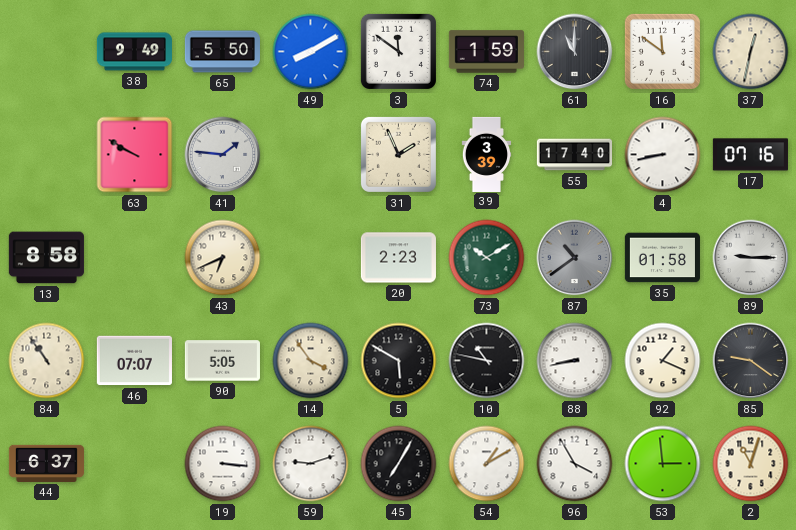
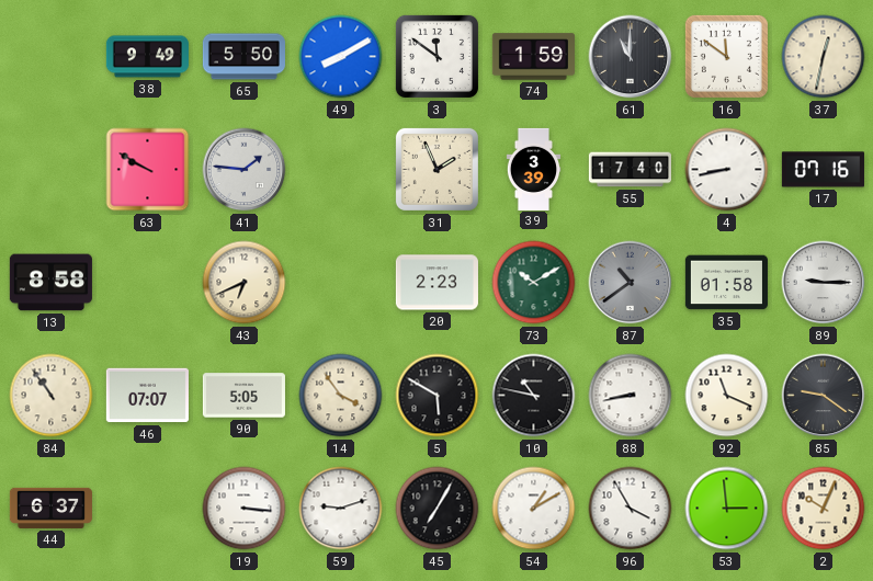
92: 1:19 -> 11:19
2: 11:03 -> 10:04
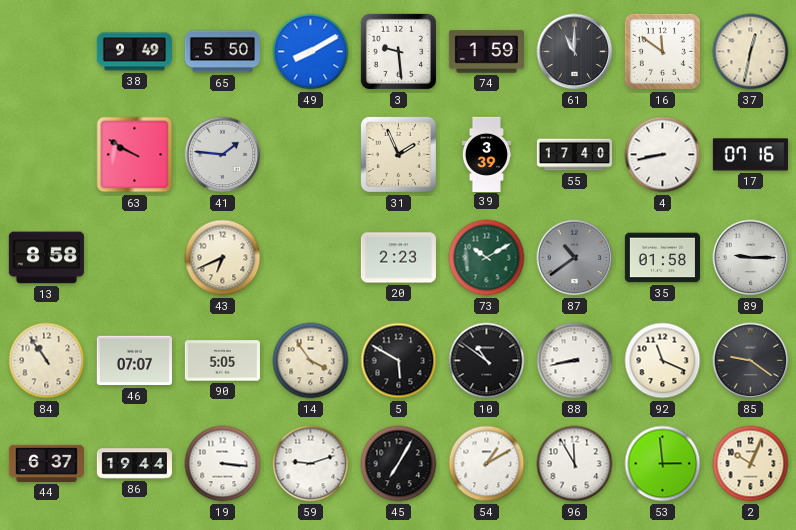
3: 11:51 -> 9:29
10: 10:47 -> 10:51
86: none -> 19:44
96: 3:55 -> 11:55
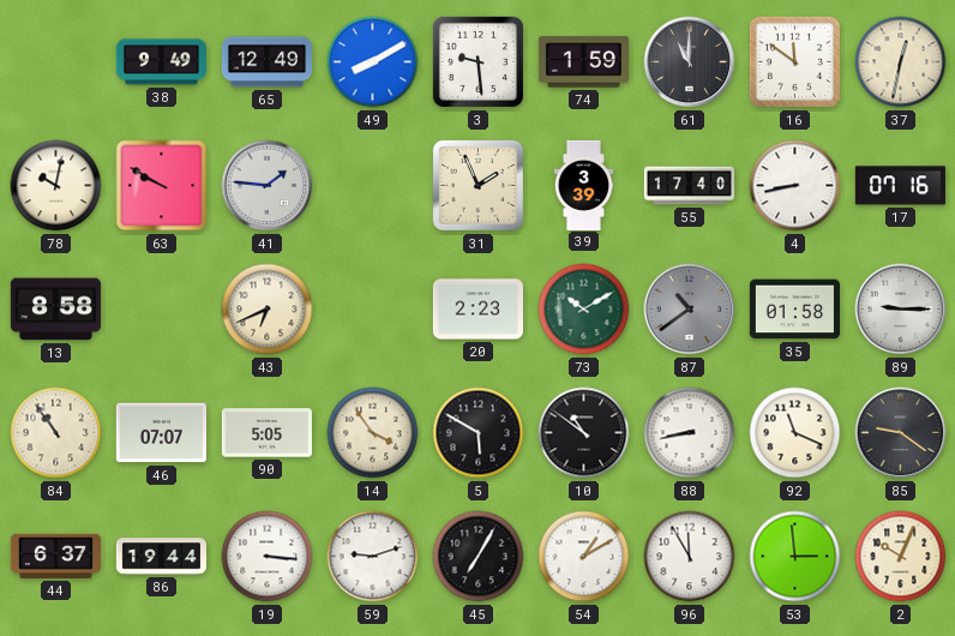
65: 5:50 -> 12:49
78: none -> 10:02
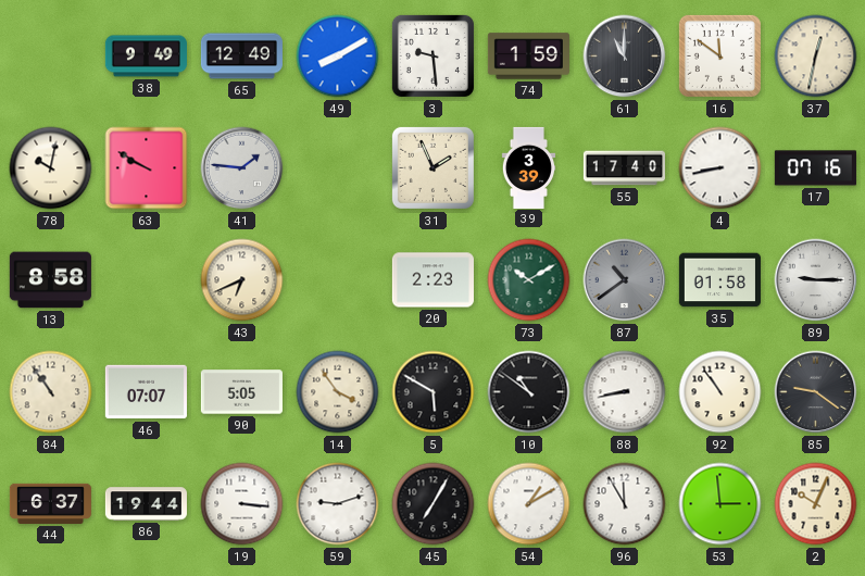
92: 11:19 -> 10:54
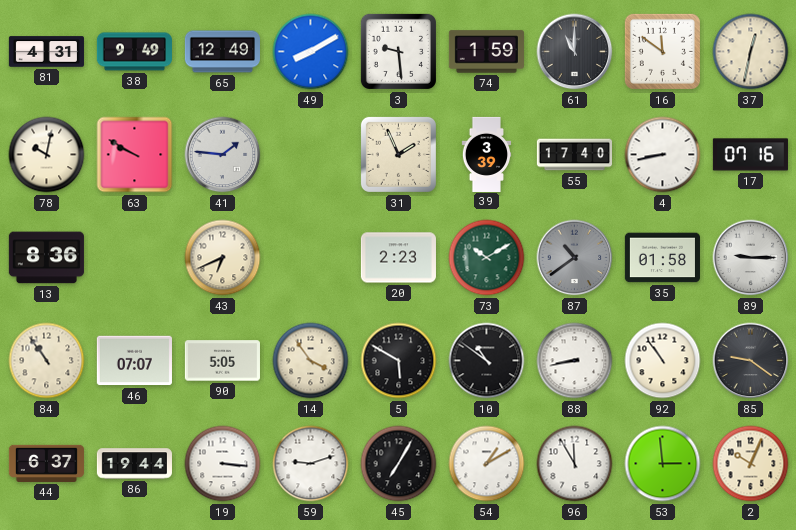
81: none -> 4:31
13: 8:58 -> 8:36
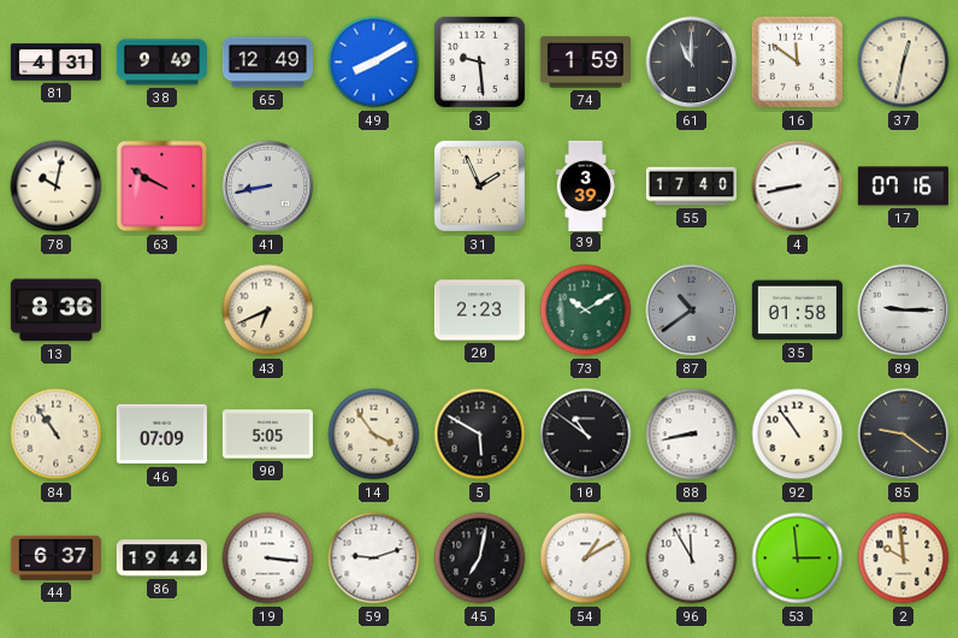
41: 1:46 -> 8:43
46: 07:07 -> 07:09
45: 7:05 -> 7:02
2: 10:04 -> 9:59
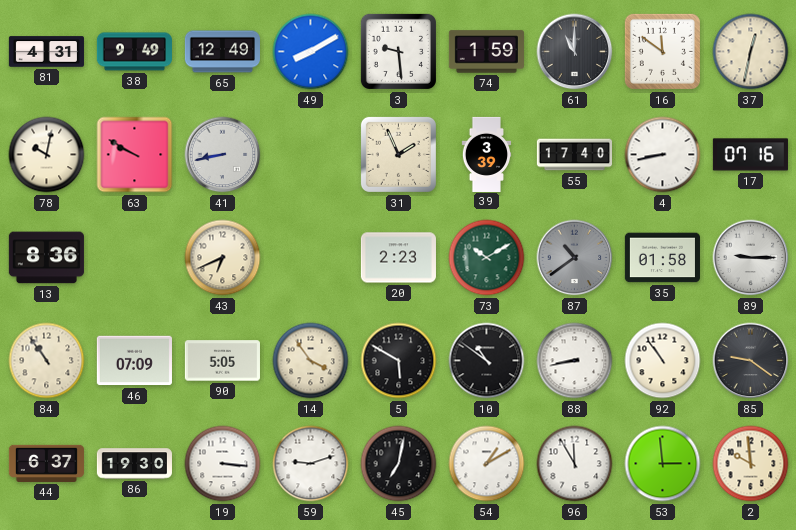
86: 19:44 -> 19:30
